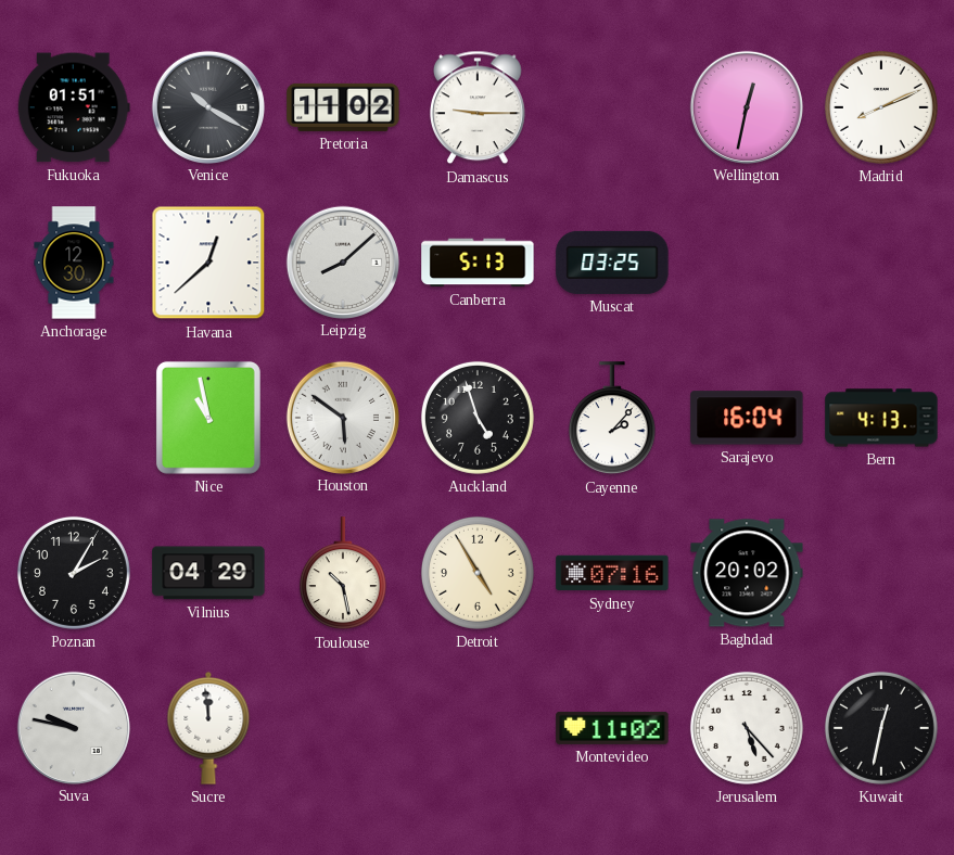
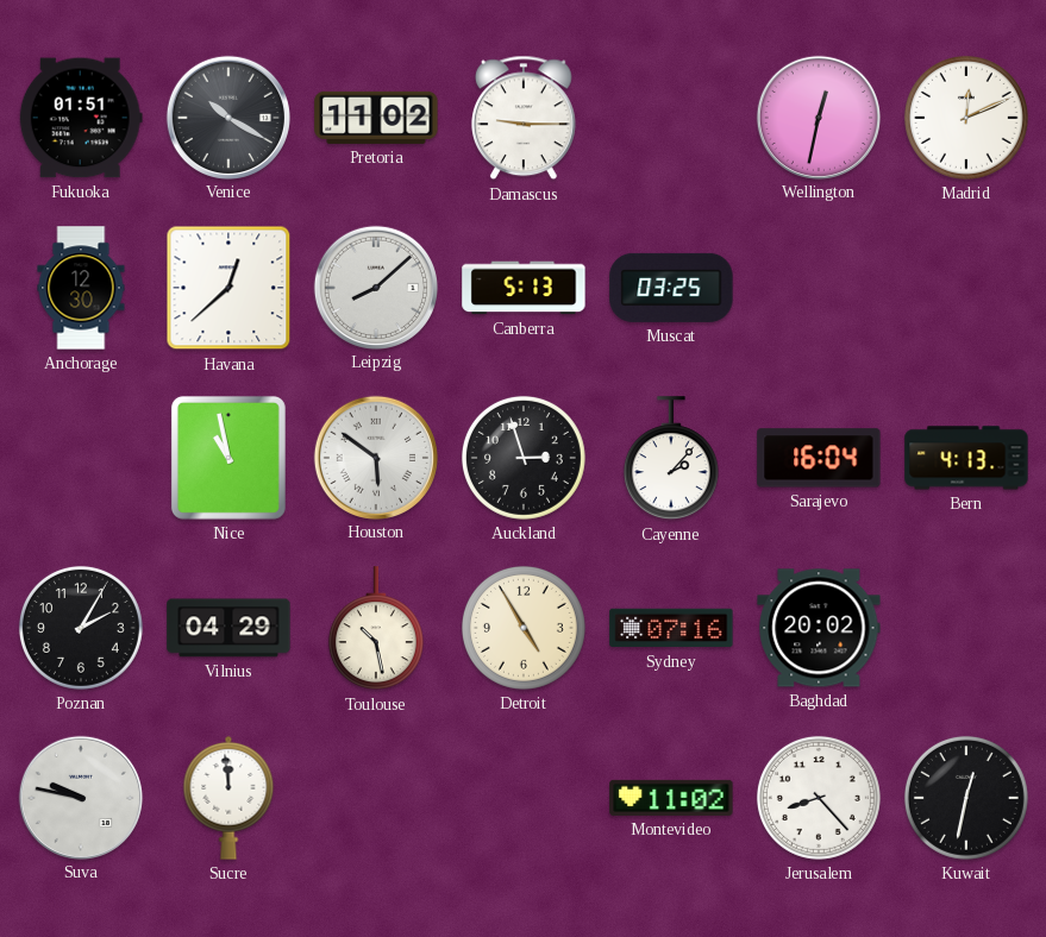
Madrid: 8:11 -> 12:11
Auckland: 4:57 -> 2:57
Jerusalem: 5:23 -> 8:23
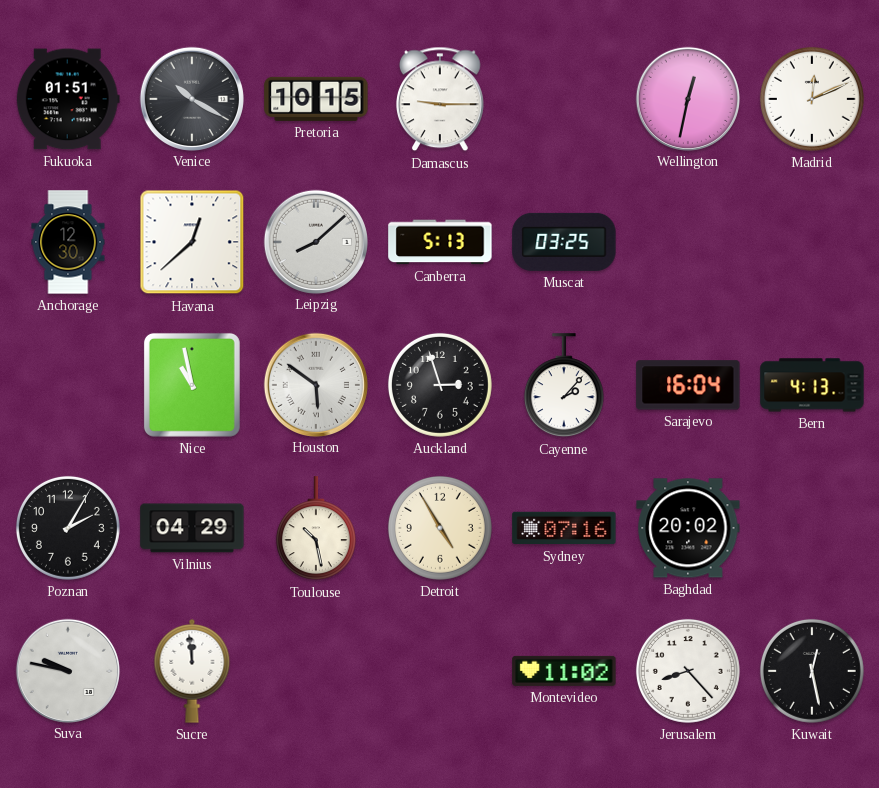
Pretoria: 11:02 -> 10:15
Kuwait: 12:32 -> 12:28
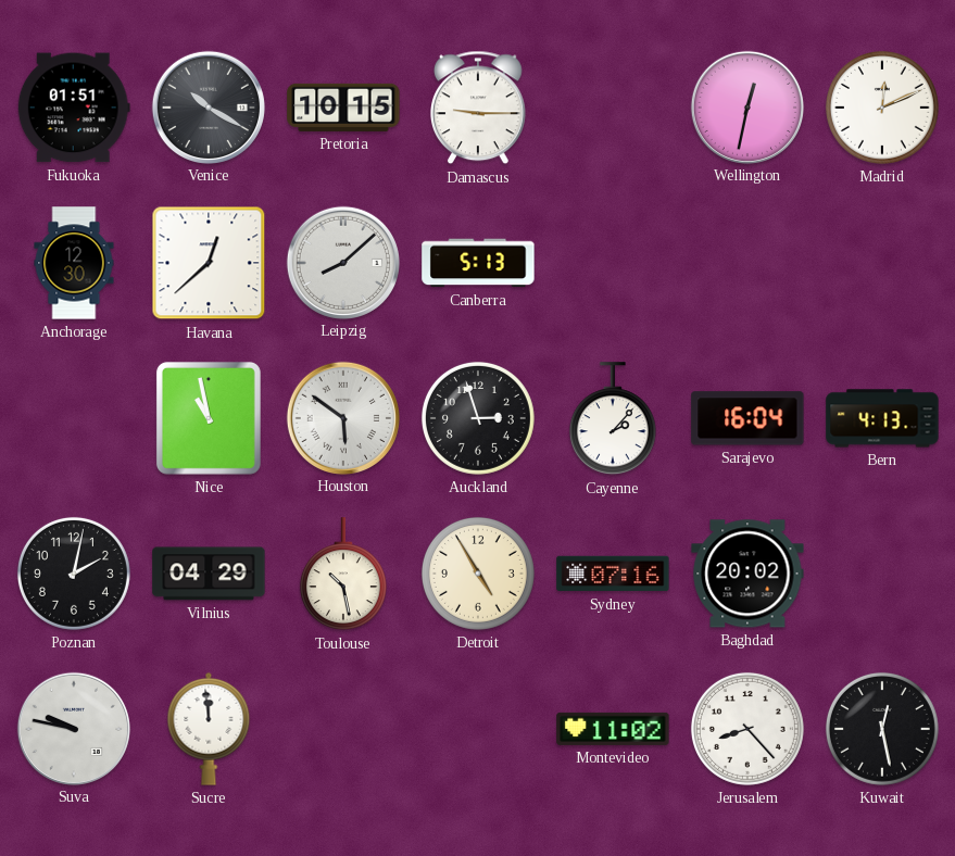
Muscat: 03:25 -> none
Poznan: 2:05 -> 2:02
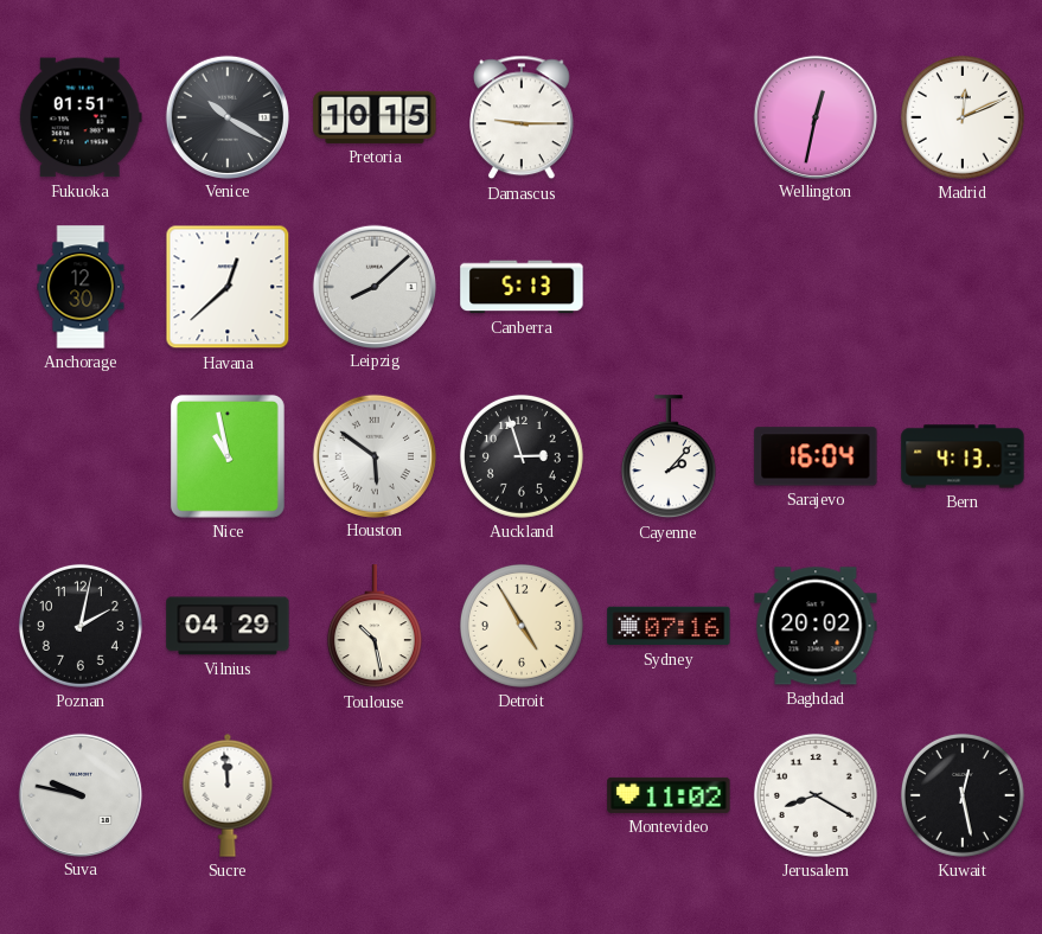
Jerusalem: 8:23 -> 8:20
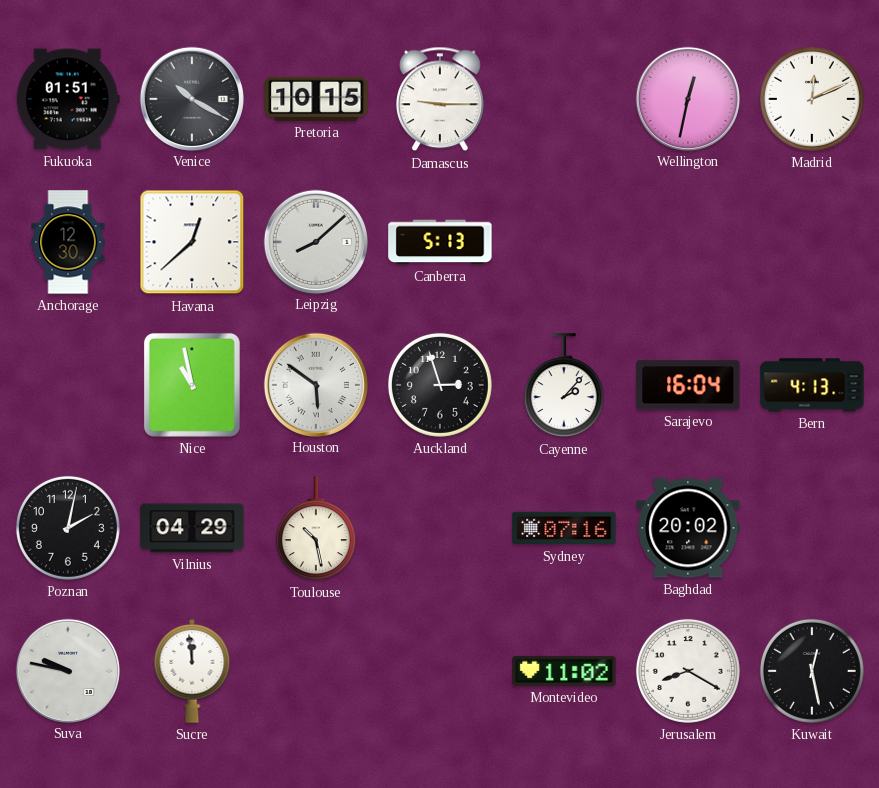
Detroit: 4:55 -> none
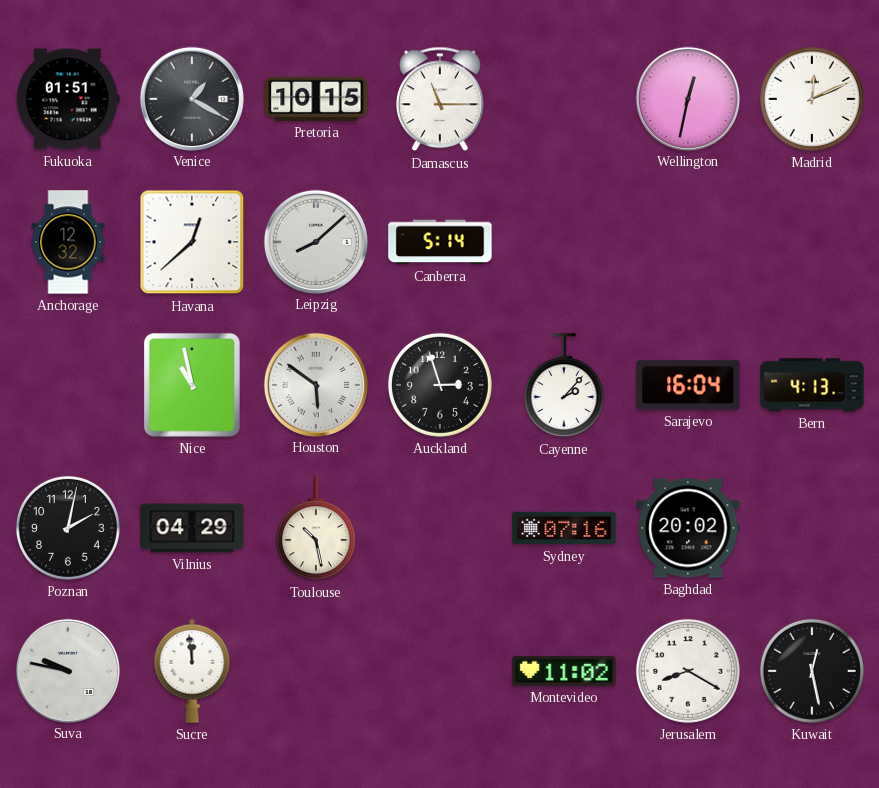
Venice: 10:20 -> 1:20
Damascus: 9:15 -> 11:15
Anchorage: 12:30 -> 12:32
Canberra: 5:13 -> 5:14
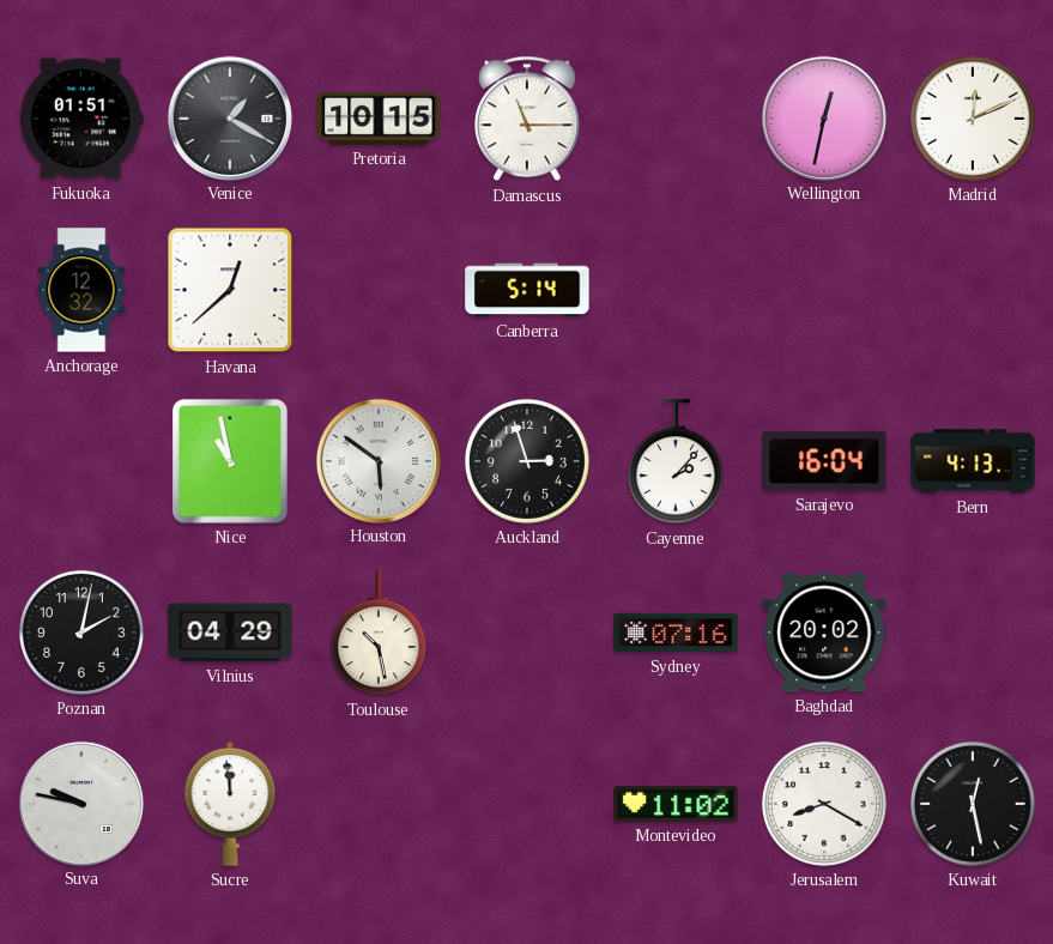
Leipzig: 8:08 -> none
